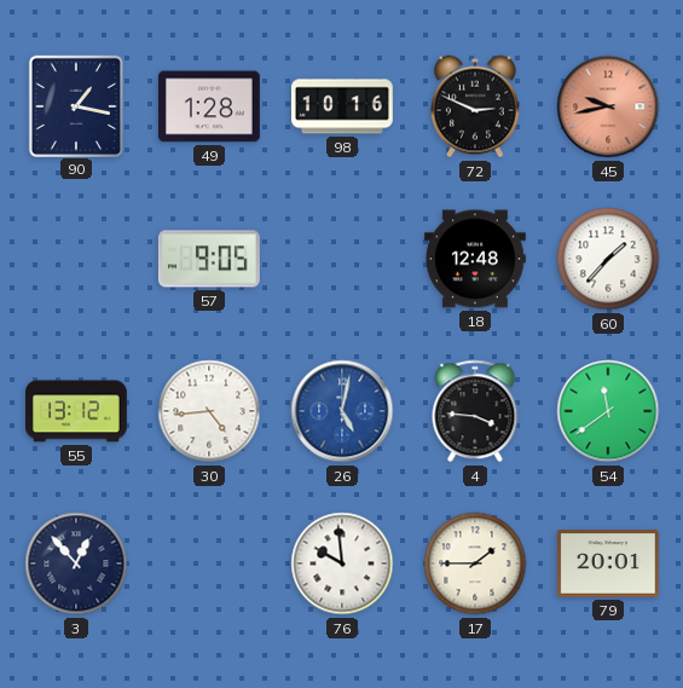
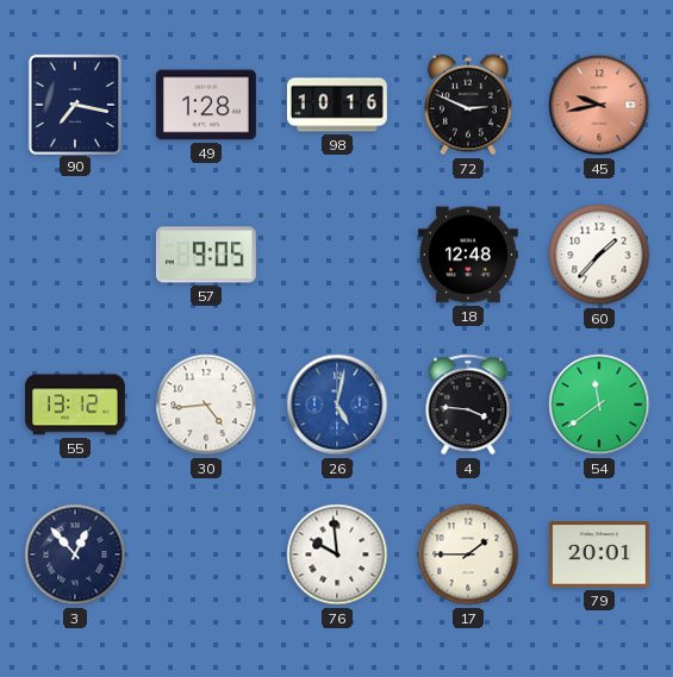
90: 1:17 -> 7:17
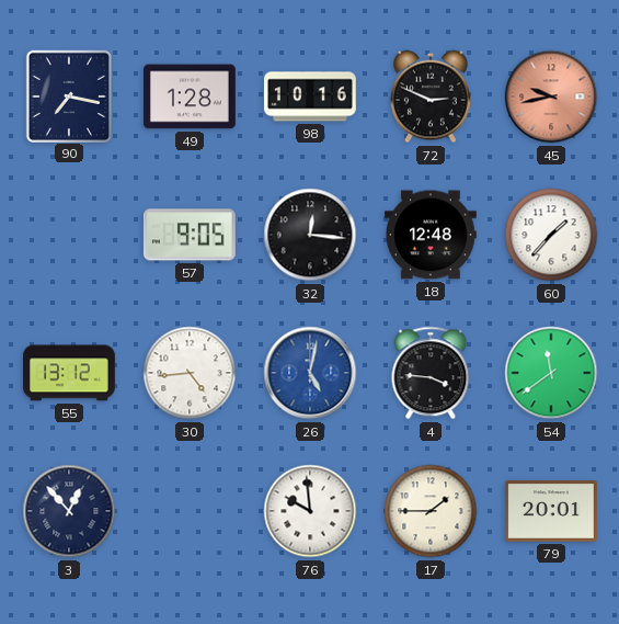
32: none -> 12:16
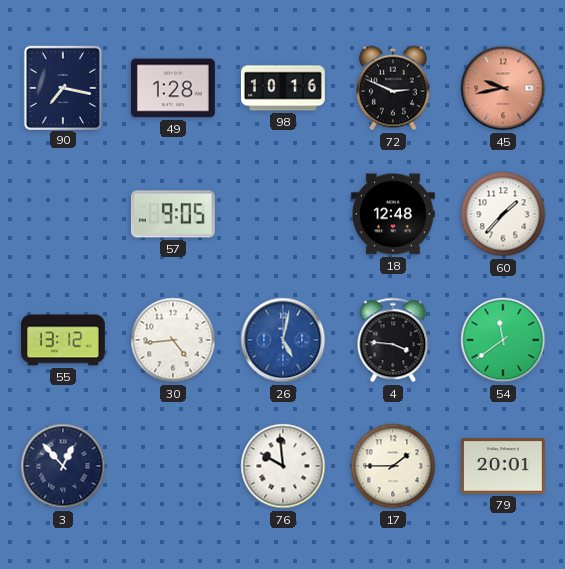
32: 12:16 -> none
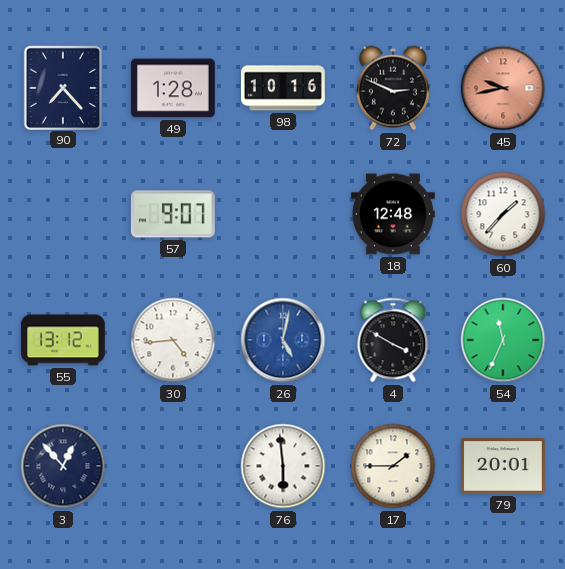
90: 7:17 -> 7:23
57: 9:05 -> 9:07
4: 3:46 -> 3:50
54: 11:39 -> 11:34
76: 9:59 -> 5:59
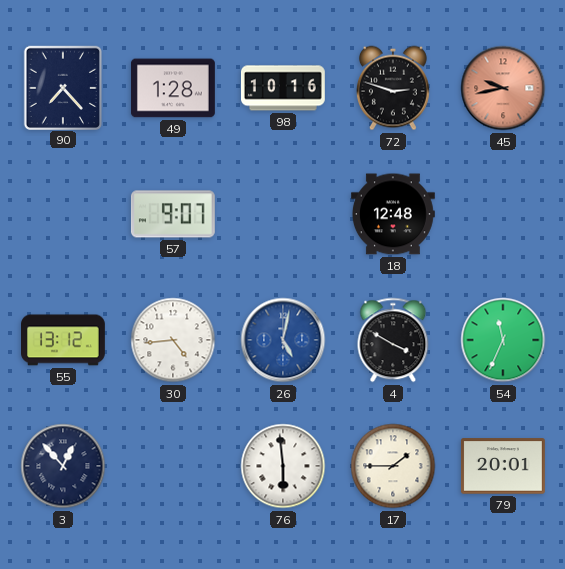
72: 2:49 -> 2:48
60: 1:37 -> none
